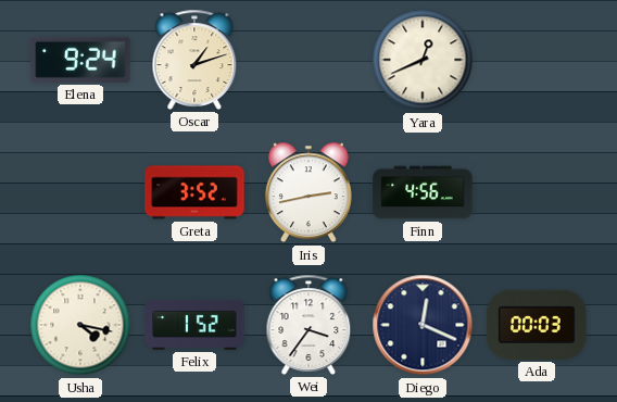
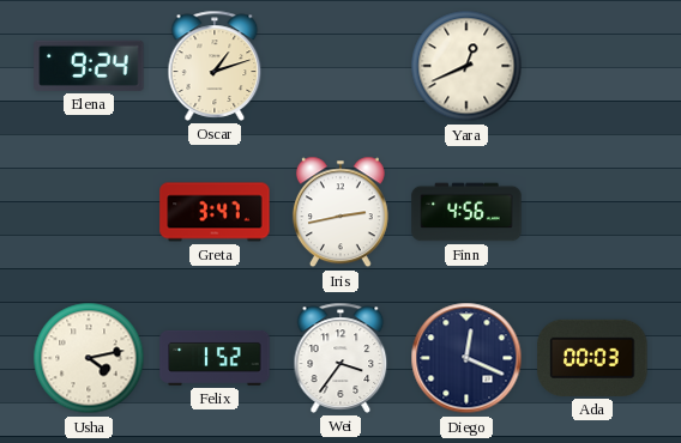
Greta: 3:52 -> 3:47
Usha: 4:17 -> 4:13
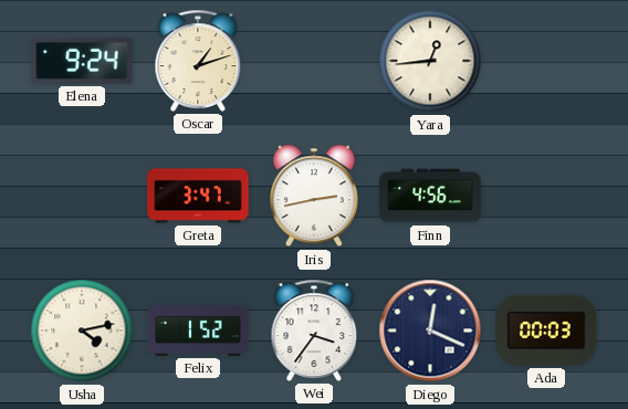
Yara: 12:41 -> 12:44
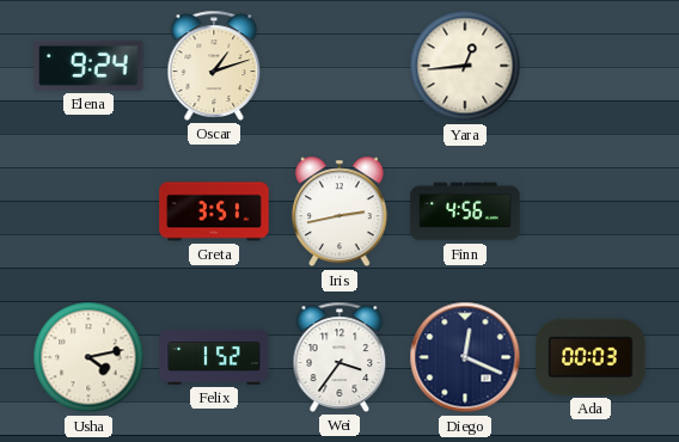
Greta: 3:47 -> 3:51
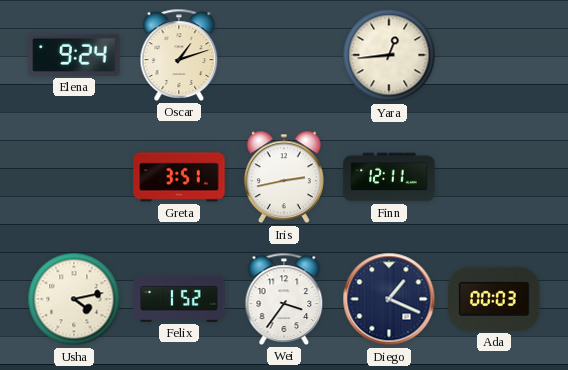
Finn: 4:56 -> 12:11
Diego: 12:19 -> 1:19
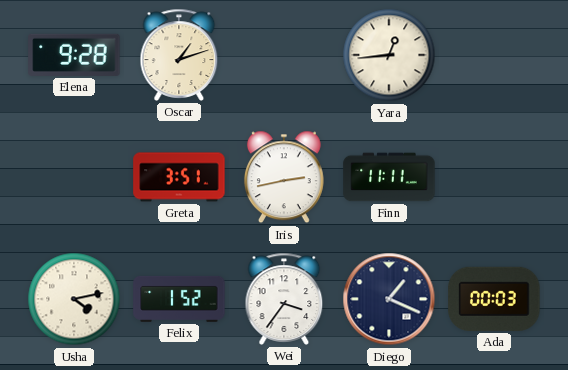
Elena: 9:24 -> 9:28
Finn: 12:11 -> 11:11
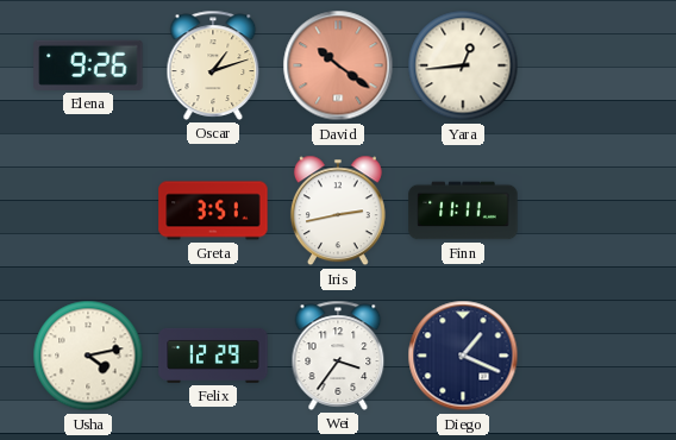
Elena: 9:28 -> 9:26
David: none -> 10:21
Felix: 1:52 -> 12:29
Ada: 00:03 -> none
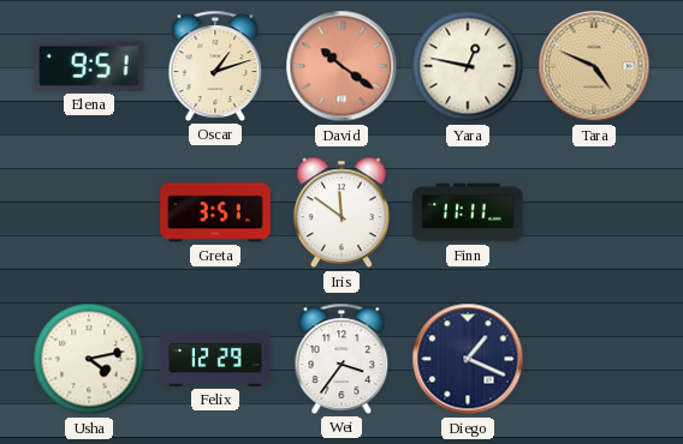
Elena: 9:26 -> 9:51
Yara: 12:44 -> 12:47
Tara: none -> 4:49
Iris: 2:43 -> 11:51
